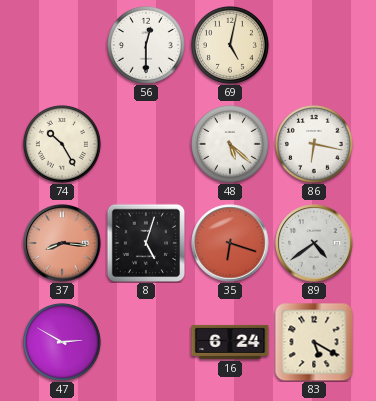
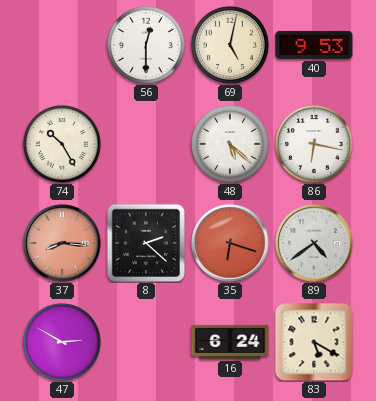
40: none -> 9:53
8: 5:03 -> 2:22
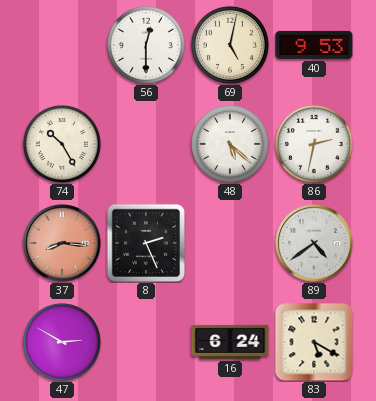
86: 6:17 -> 2:32
8: 2:22 -> 2:26
35: 6:18 -> none
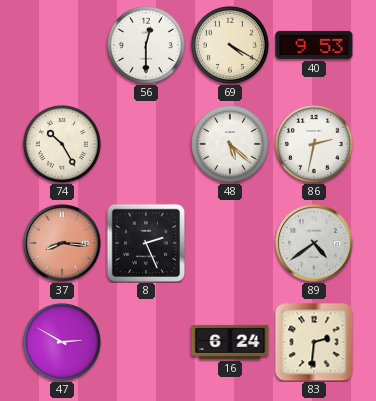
69: 5:02 -> 4:20
83: 5:20 -> 2:31
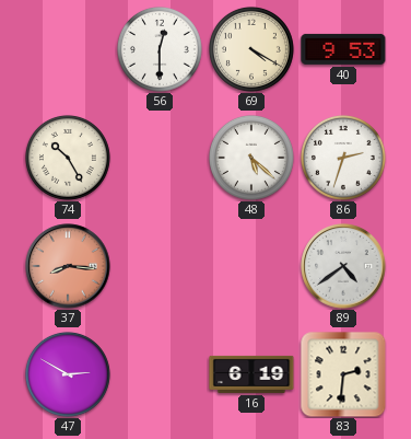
86: 2:32 -> 2:33
8: 2:26 -> none
16: 6:24 -> 6:19
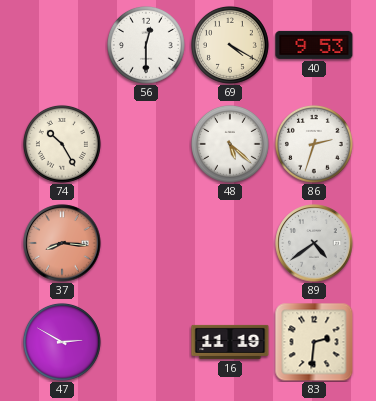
16: 6:19 -> 11:19
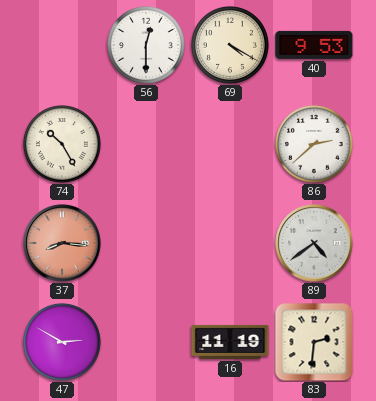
48: 5:22 -> none
86: 2:33 -> 2:38
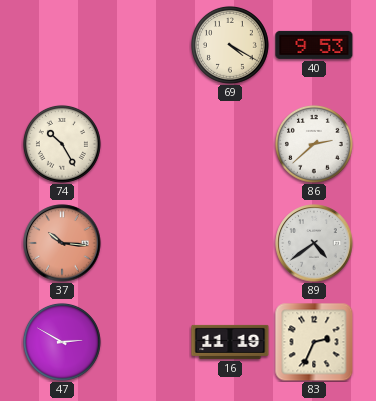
56: 12:30 -> none
37: 8:16 -> 10:16
83: 2:31 -> 2:34
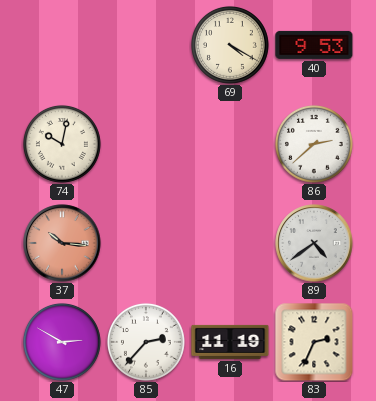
74: 10:25 -> 10:02
85: none -> 2:37
